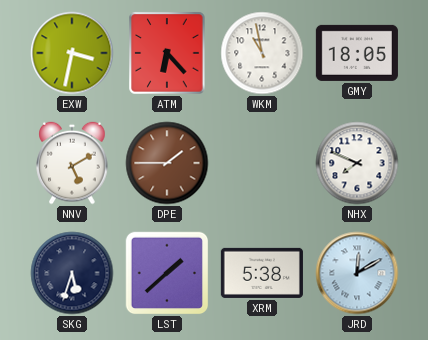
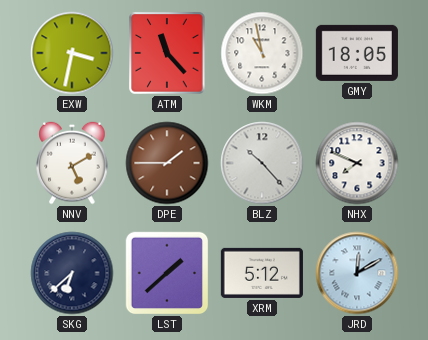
ATM: 6:23 -> 11:23
BLZ: none -> 10:23
SKG: 5:33 -> 6:38
XRM: 5:38 -> 5:12
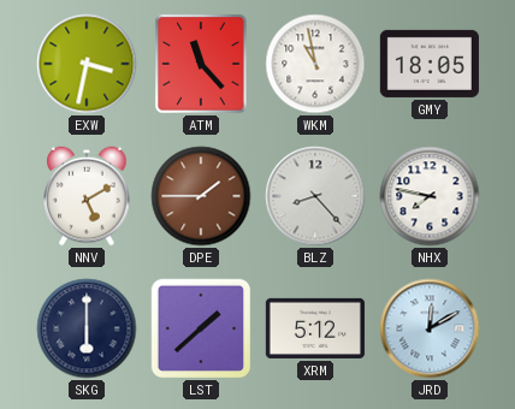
BLZ: 10:23 -> 8:23
NHX: 7:49 -> 7:47
SKG: 6:38 -> 6:00
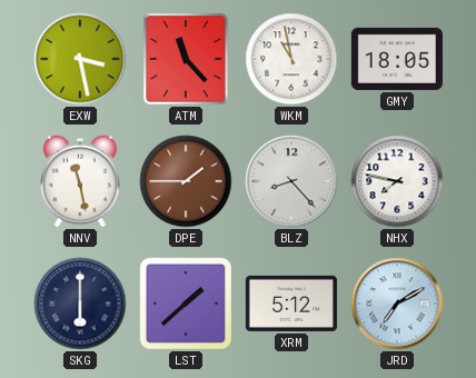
EXW: 3:32 -> 3:28
NNV: 5:10 -> 11:28
JRD: 12:10 -> 7:10
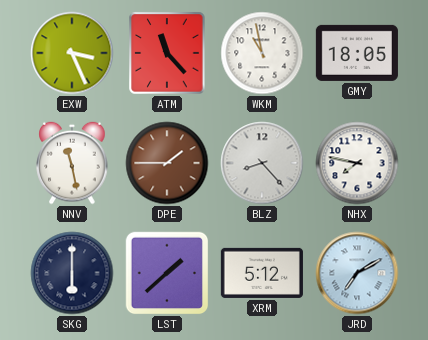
EXW: 3:28 -> 3:26
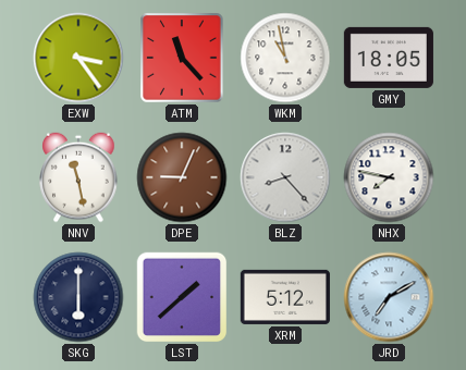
EXW: 3:26 -> 3:24
DPE: 1:45 -> 9:04
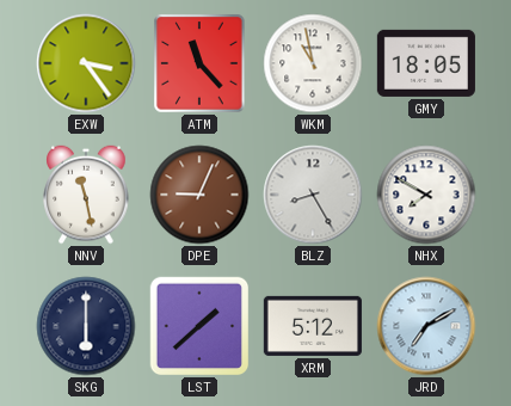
BLZ: 8:23 -> 8:25
NHX: 7:47 -> 7:50
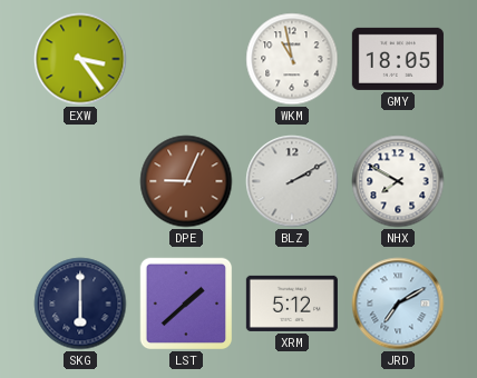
ATM: 11:23 -> none
NNV: 11:28 -> none
BLZ: 8:25 -> 2:10
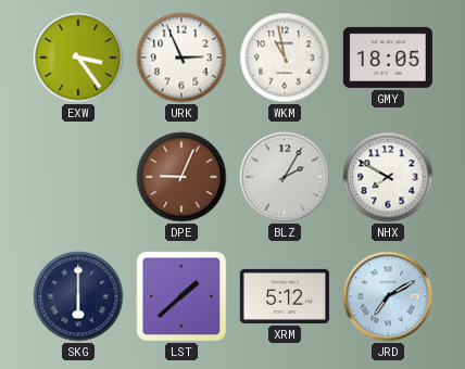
URK: none -> 2:56
BLZ: 2:10 -> 2:05
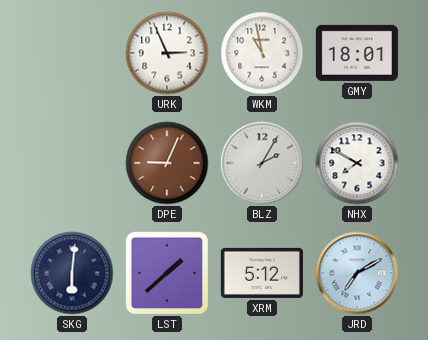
EXW: 3:24 -> none
GMY: 18:05 -> 18:01
SKG: 6:00 -> 6:01
